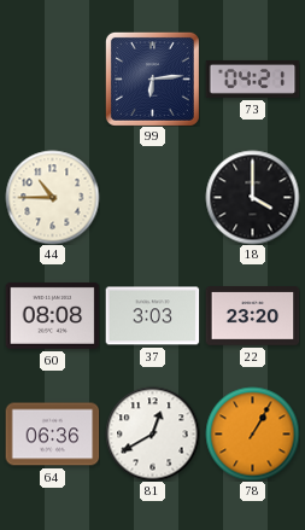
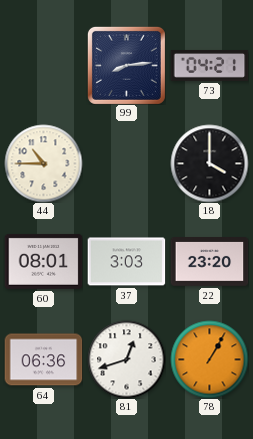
99: 6:14 -> 8:14
60: 08:08 -> 08:01
81: 12:40 -> 12:42
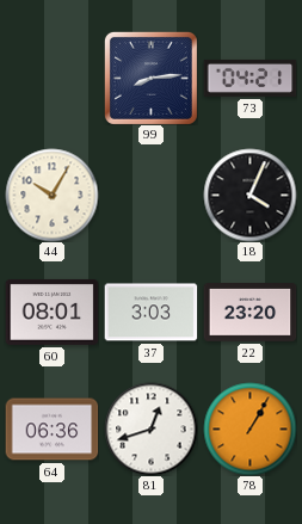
44: 10:45 -> 10:05
18: 4:00 -> 4:04
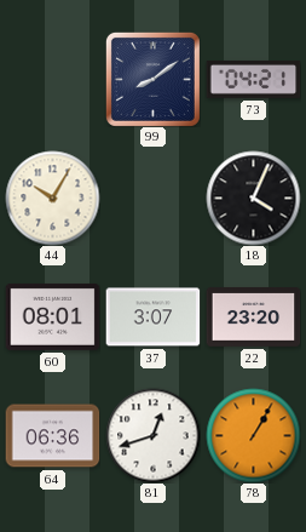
99: 8:14 -> 8:09
37: 3:03 -> 3:07
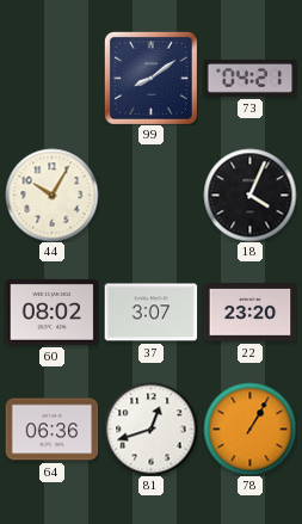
60: 08:01 -> 08:02
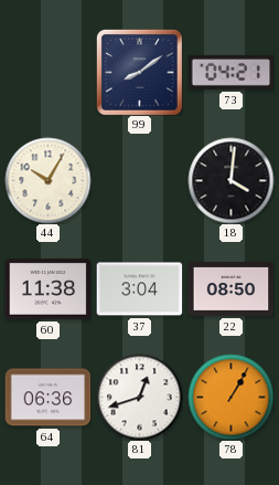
18: 4:04 -> 4:01
60: 08:02 -> 11:38
37: 3:07 -> 3:04
22: 23:20 -> 08:50
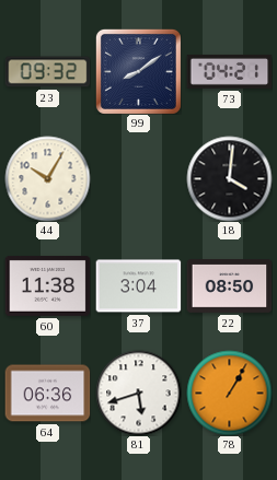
23: none -> 09:32
81: 12:42 -> 5:42
